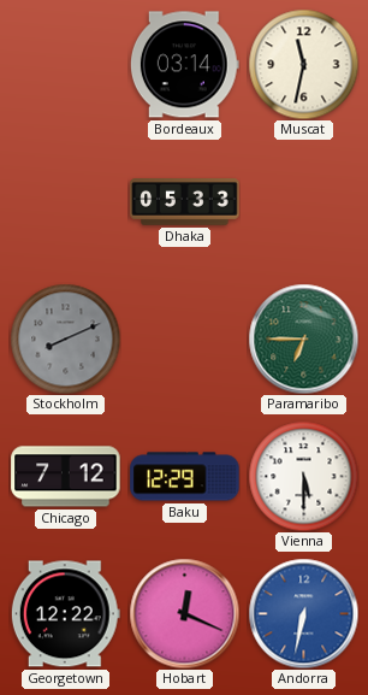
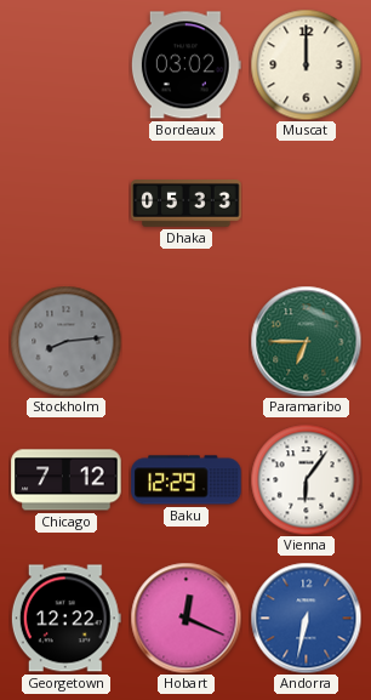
Bordeaux: 03:14 -> 03:02
Muscat: 11:32 -> 12:00
Stockholm: 8:11 -> 8:14
Vienna: 5:30 -> 6:06
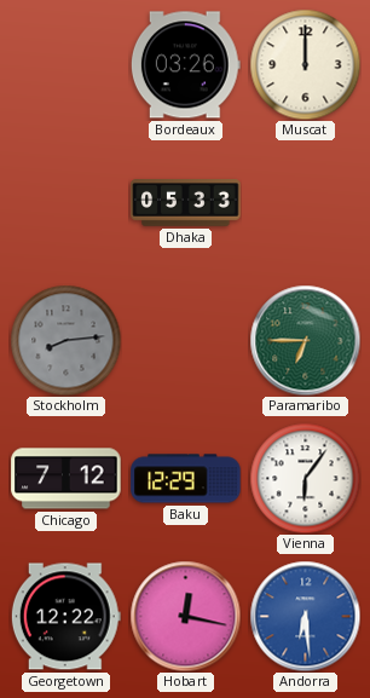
Bordeaux: 03:02 -> 03:26
Hobart: 12:19 -> 12:17
Andorra: 6:32 -> 6:29
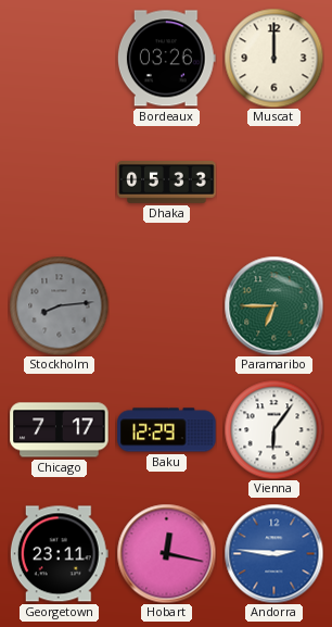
Chicago: 7:12 -> 7:17
Georgetown: 12:22 -> 23:11
Andorra: 6:29 -> 2:46
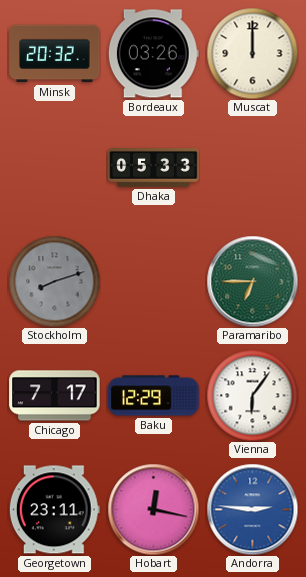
Minsk: none -> 20:32
Stockholm: 8:14 -> 8:12
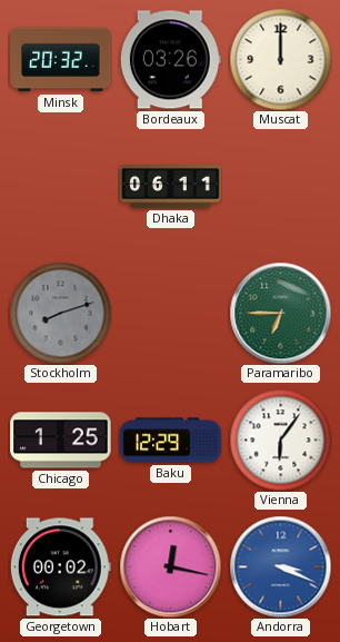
Dhaka: 05:33 -> 06:11
Chicago: 7:17 -> 1:25
Georgetown: 23:11 -> 00:02
Andorra: 2:46 -> 3:19
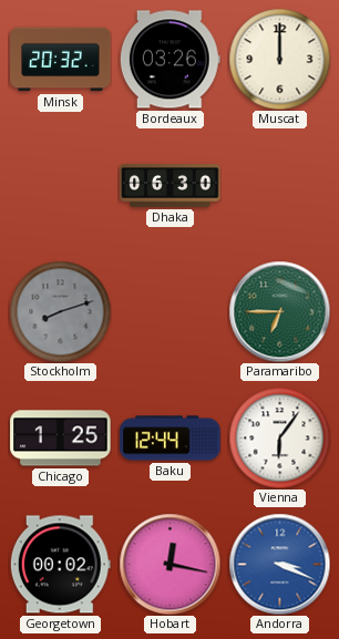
Dhaka: 06:11 -> 06:30
Baku: 12:29 -> 12:44
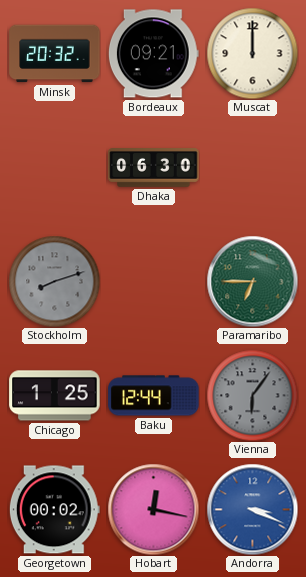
Bordeaux: 03:26 -> 09:21
Vienna dial: white -> grey
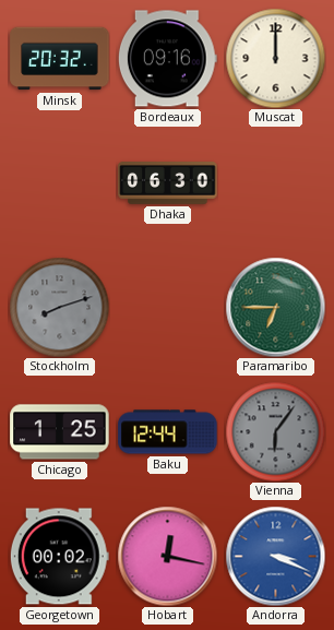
Bordeaux: 09:21 -> 09:16
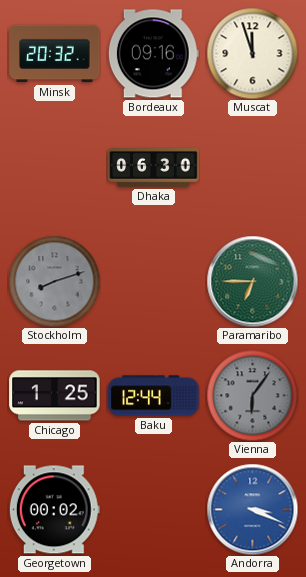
Muscat: 12:00 -> 11:57
Hobart: 12:17 -> none
